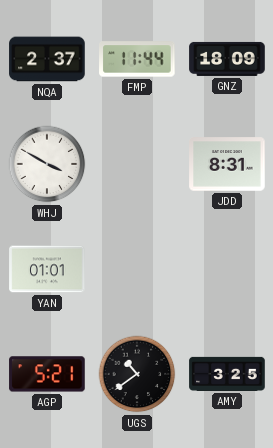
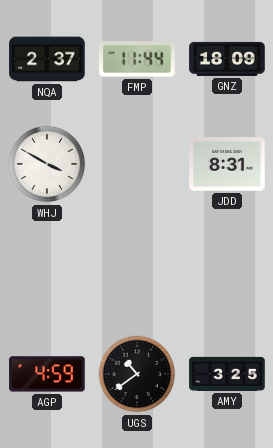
YAN: 01:01 -> none
AGP: 5:21 -> 4:59
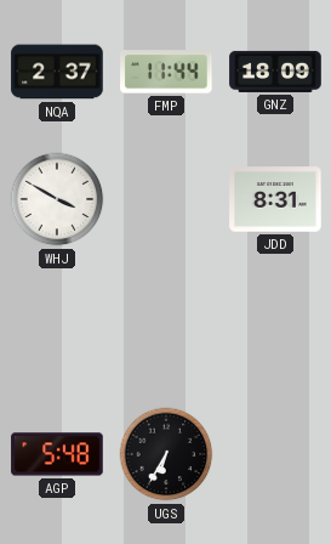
AGP: 4:59 -> 5:48
UGS: 10:39 -> 6:35
AMY: 3:25 -> none
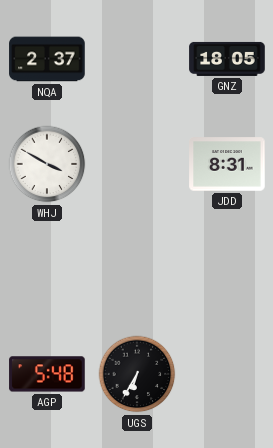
FMP: 11:44 -> none
GNZ: 18:09 -> 18:05
